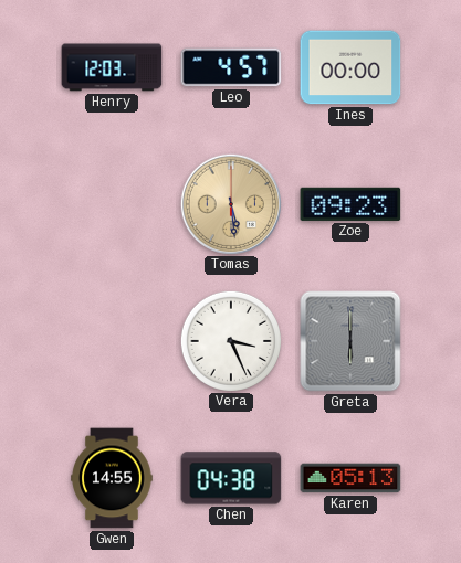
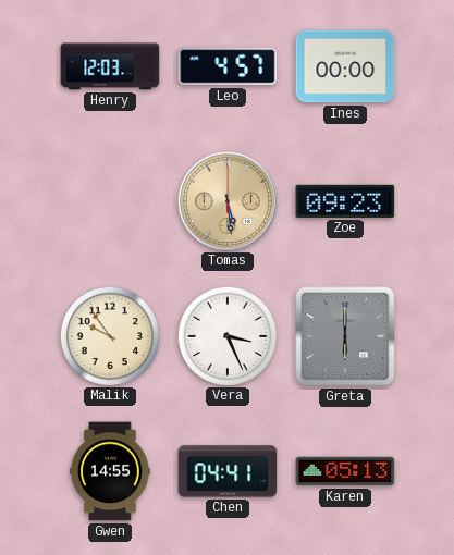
Malik: none -> 9:54
Chen: 04:38 -> 04:41
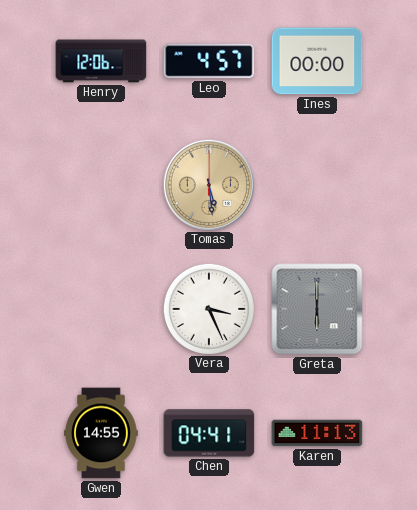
Henry: 12:03 -> 12:06
Zoe: 09:23 -> none
Malik: 9:54 -> none
Karen: 05:13 -> 11:13
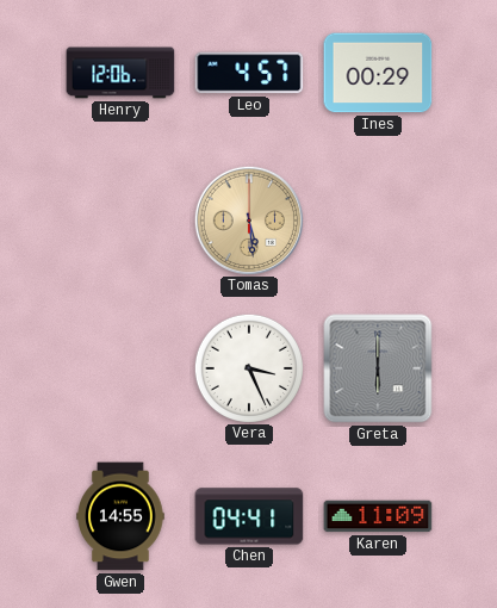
Ines: 00:00 -> 00:29
Karen: 11:13 -> 11:09
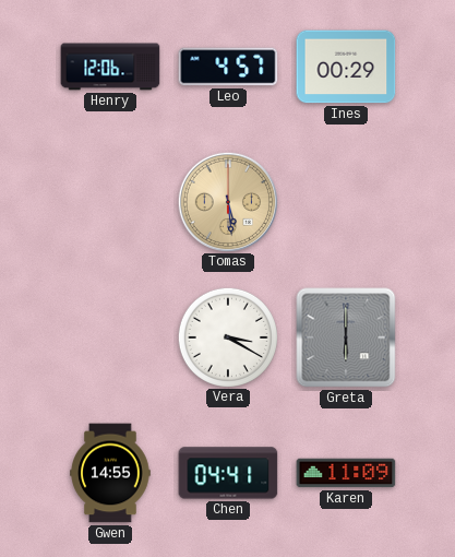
Vera: 3:26 -> 3:20
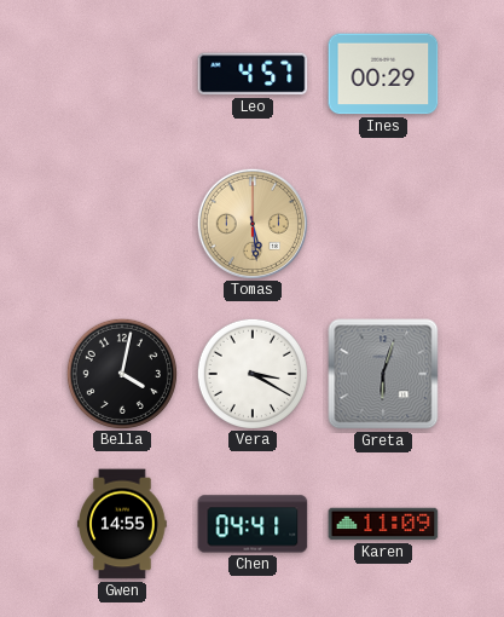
Henry: 12:06 -> none
Bella: none -> 4:02
Greta: 6:00 -> 6:03
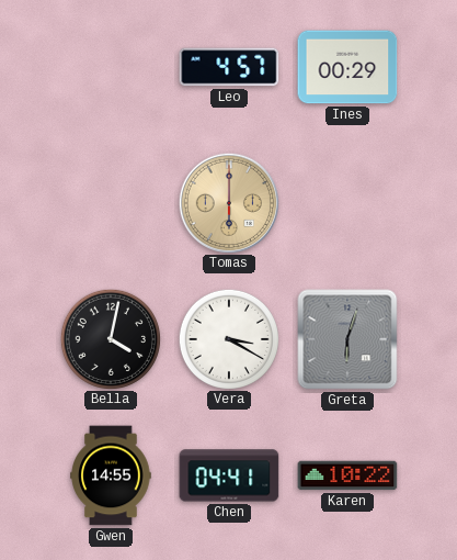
Tomas: 5:29 -> 6:00
Karen: 11:09 -> 10:22
